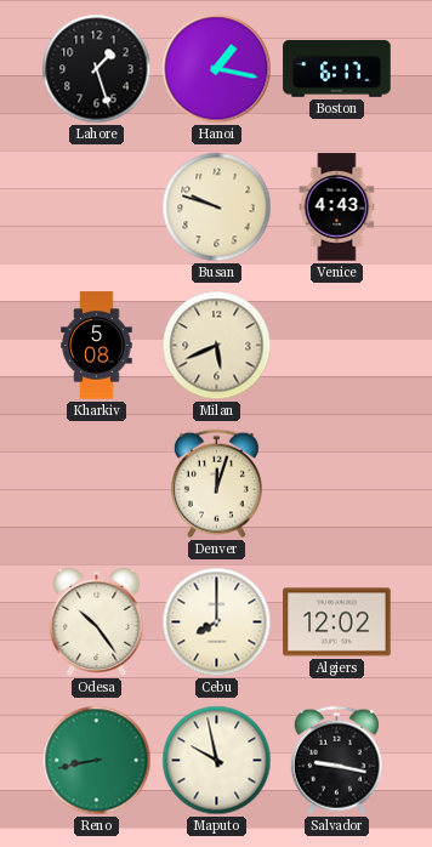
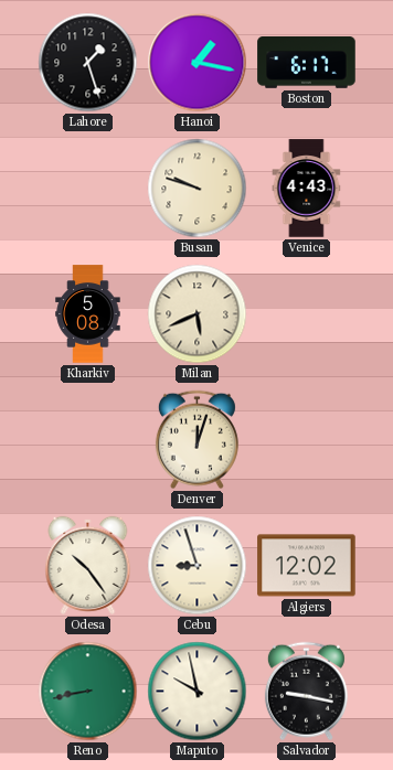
Cebu: 8:00 -> 8:57
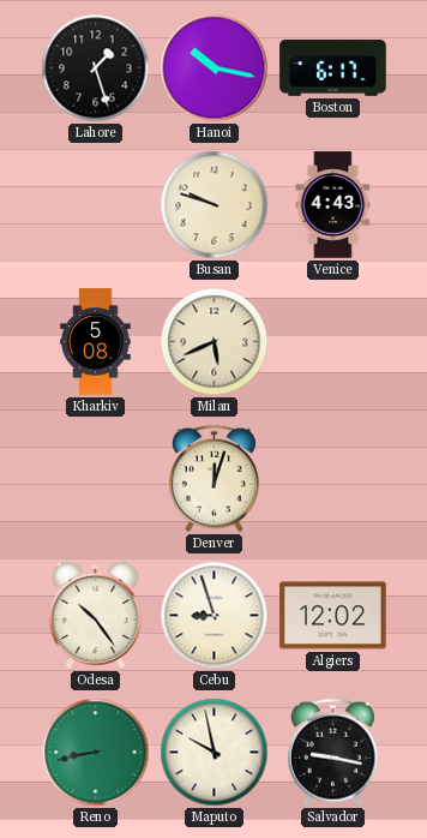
Hanoi: 1:17 -> 10:17
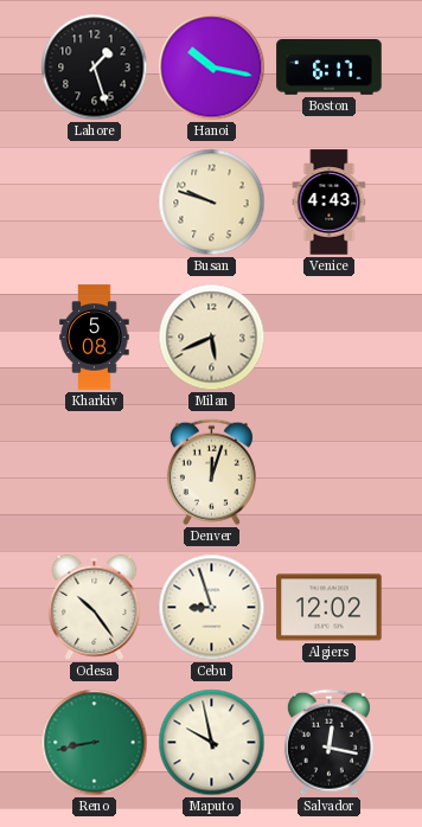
Salvador: 9:17 -> 12:17
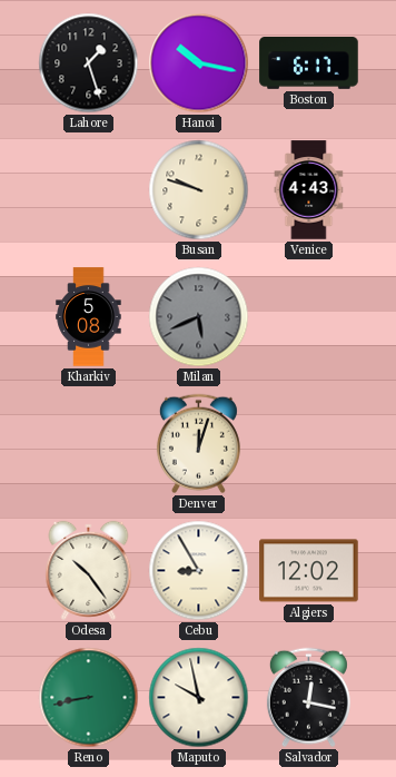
Milan dial: cream -> grey
Cebu: 8:57 -> 8:55
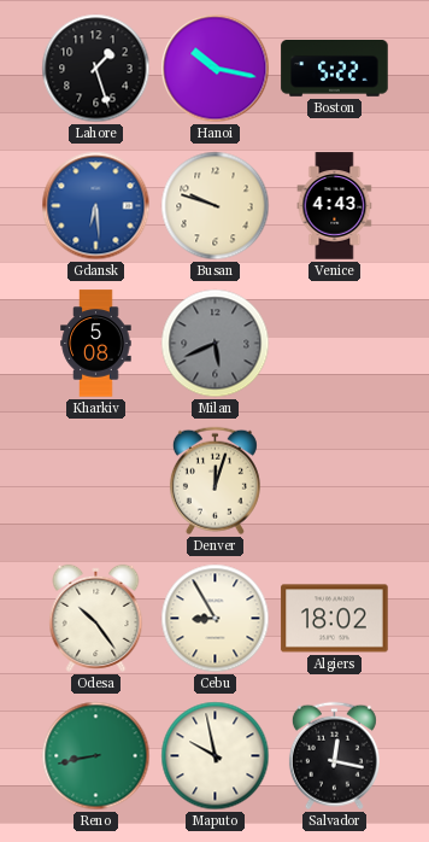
Boston: 6:17 -> 5:22
Gdansk: none -> 6:29
Algiers: 12:02 -> 18:02
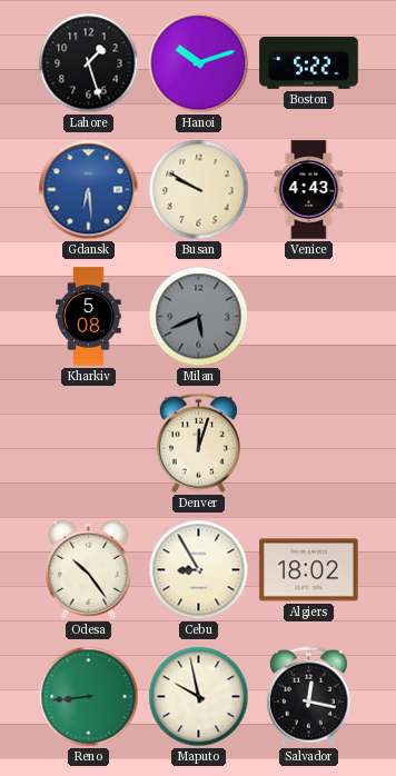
Hanoi: 10:17 -> 10:12
Busan: 9:48 -> 9:50
Reno: 8:43 -> 8:44
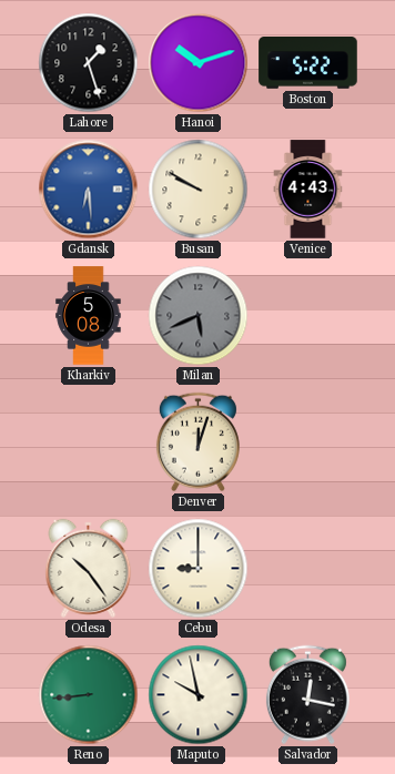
Cebu: 8:55 -> 9:00
Algiers: 18:02 -> none
